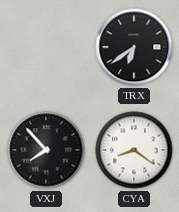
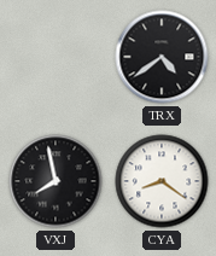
TRX: 6:39 -> 4:39
VXJ: 7:53 -> 7:58
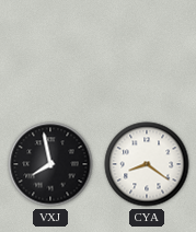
TRX: 4:39 -> none
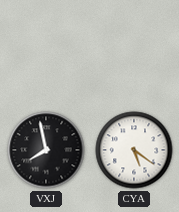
CYA: 8:21 -> 5:21
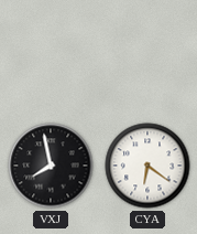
CYA: 5:21 -> 6:21
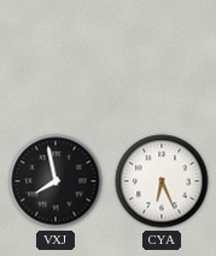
CYA: 6:21 -> 6:26
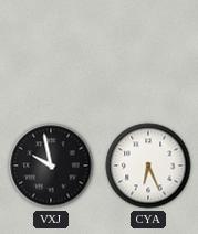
VXJ: 7:58 -> 9:58
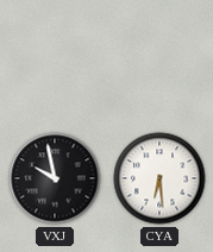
CYA: 6:26 -> 6:29
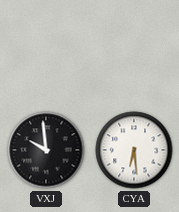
VXJ: 9:58 -> 9:59
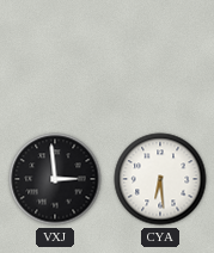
VXJ: 9:59 -> 2:59
